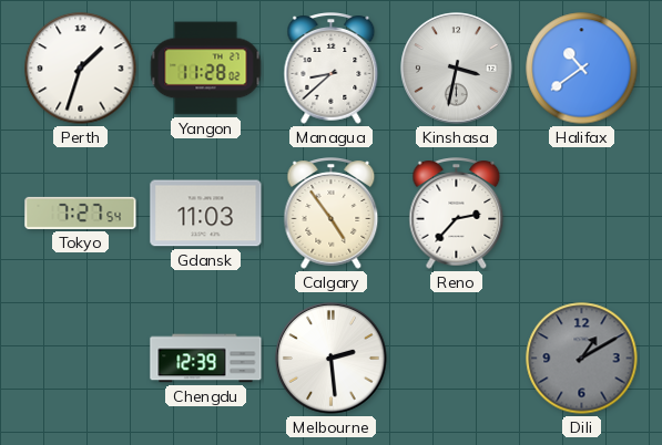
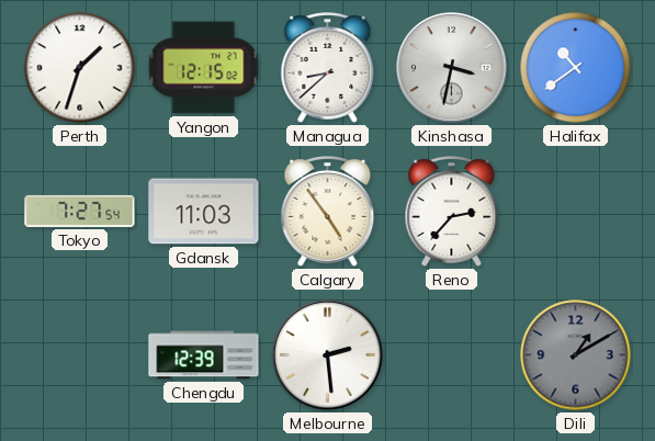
Yangon: 11:28 -> 12:15
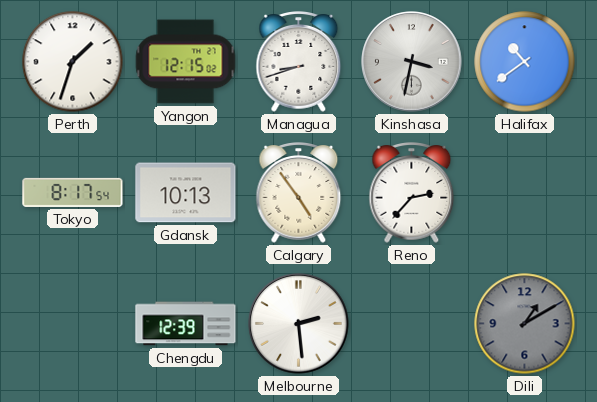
Managua: 8:38 -> 8:42
Tokyo: 7:27 -> 8:17
Gdansk: 11:03 -> 10:13
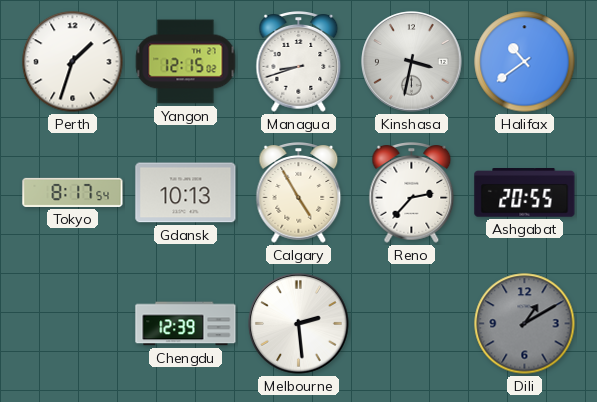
Calgary: 4:54 -> 4:55
Ashgabat: none -> 20:55
